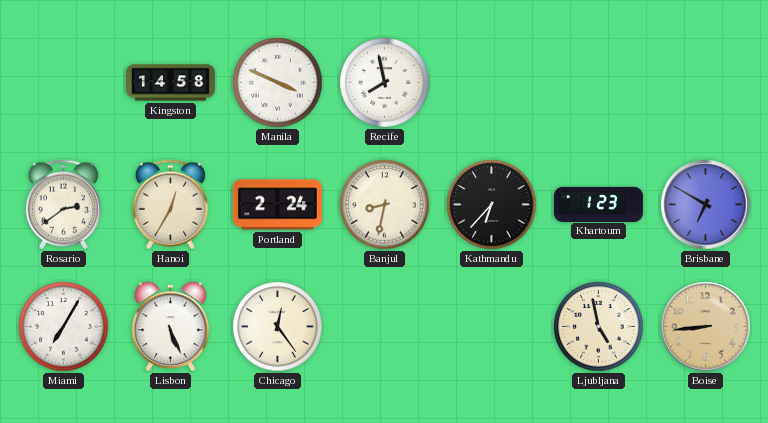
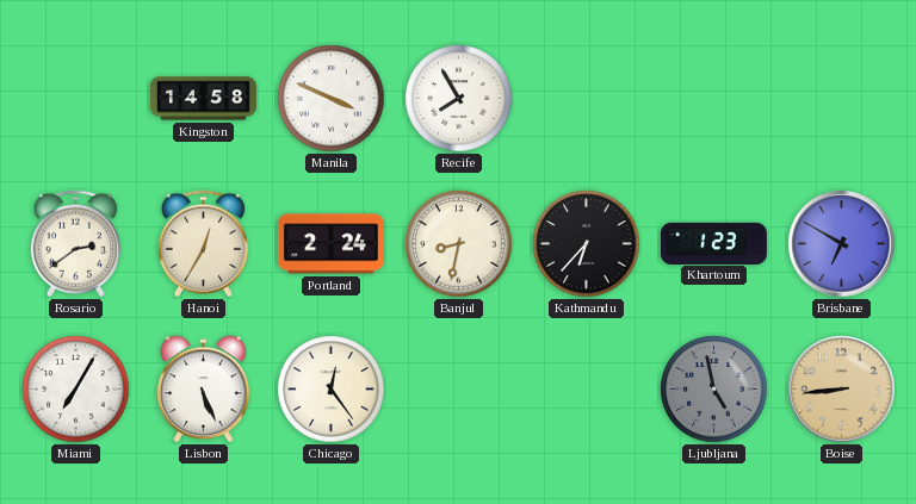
Recife: 7:58 -> 7:55
Ljubljana dial: cream -> grey
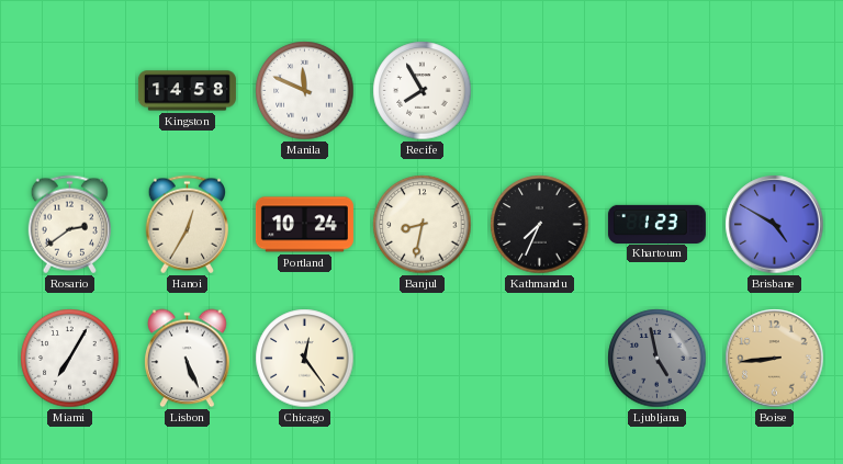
Manila: 3:49 -> 11:49
Portland: 2:24 -> 10:24
Kathmandu: 6:37 -> 7:34
Brisbane: 6:50 -> 4:50
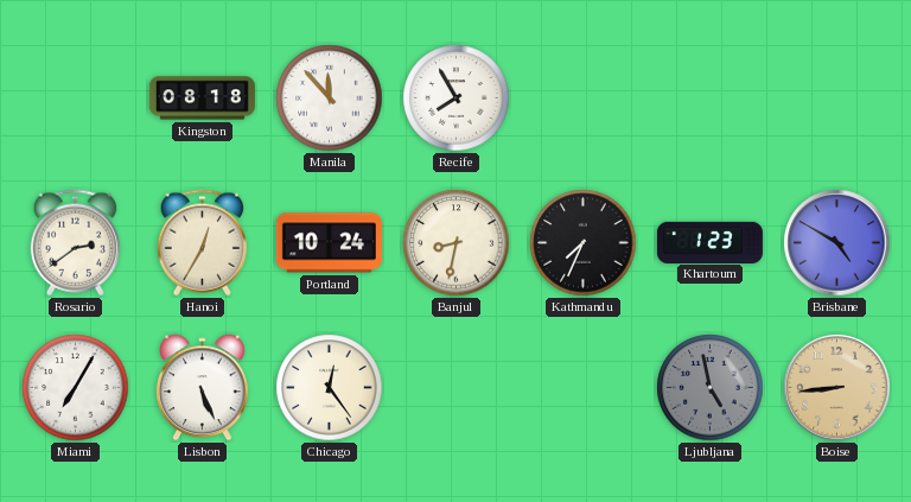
Kingston: 14:58 -> 08:18
Manila: 11:49 -> 11:53
